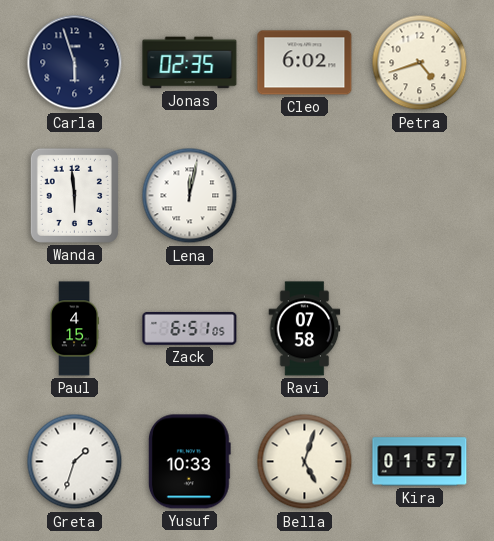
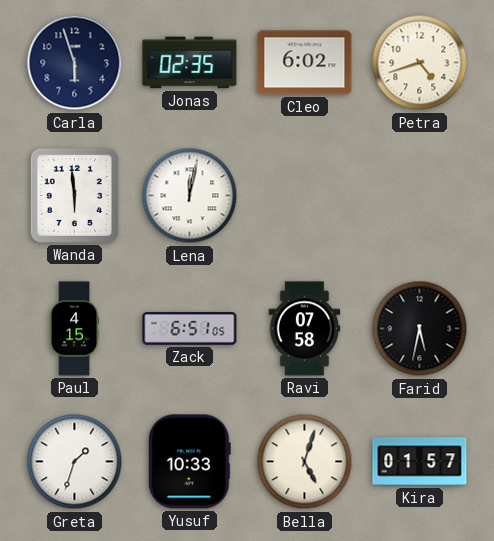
Farid: none -> 5:32
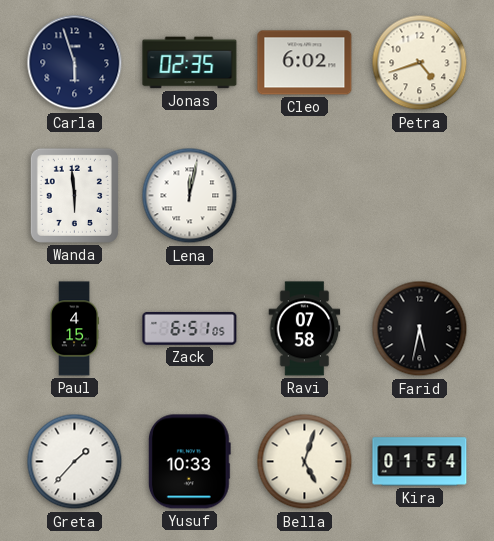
Greta: 1:33 -> 1:37
Kira: 01:57 -> 01:54
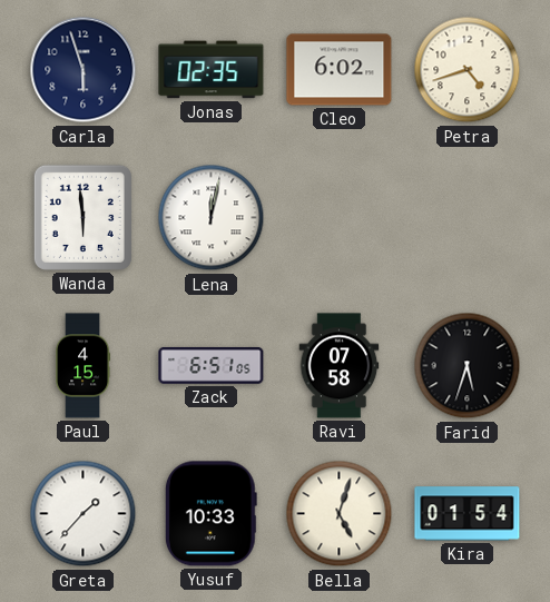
Farid: 5:32 -> 5:33
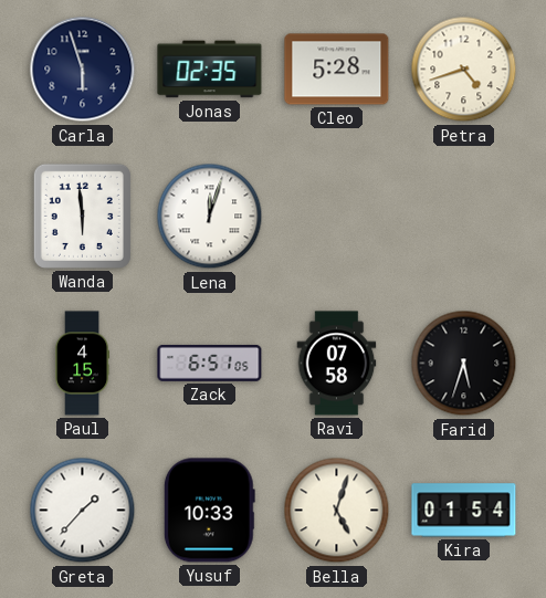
Cleo: 6:02 -> 5:28
Lena: 12:02 -> 12:03
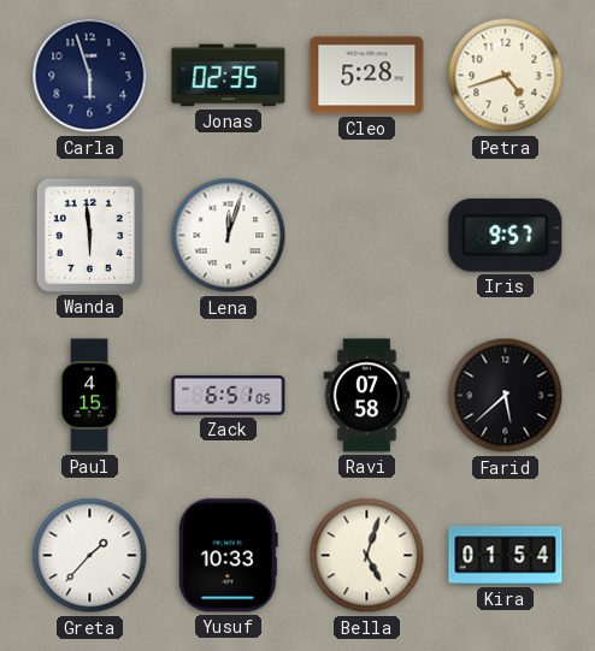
Iris: none -> 9:57
Farid: 5:33 -> 5:38
